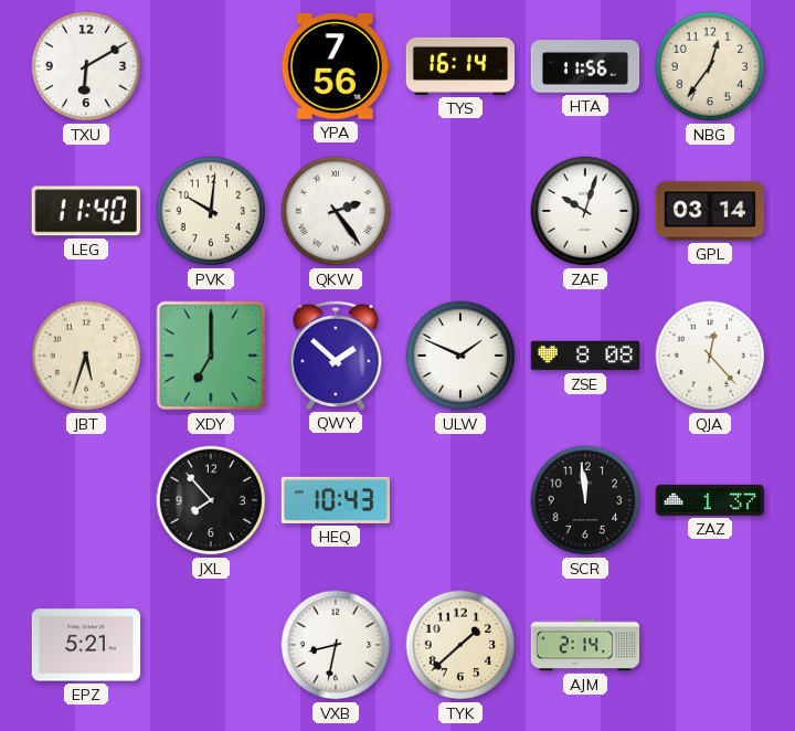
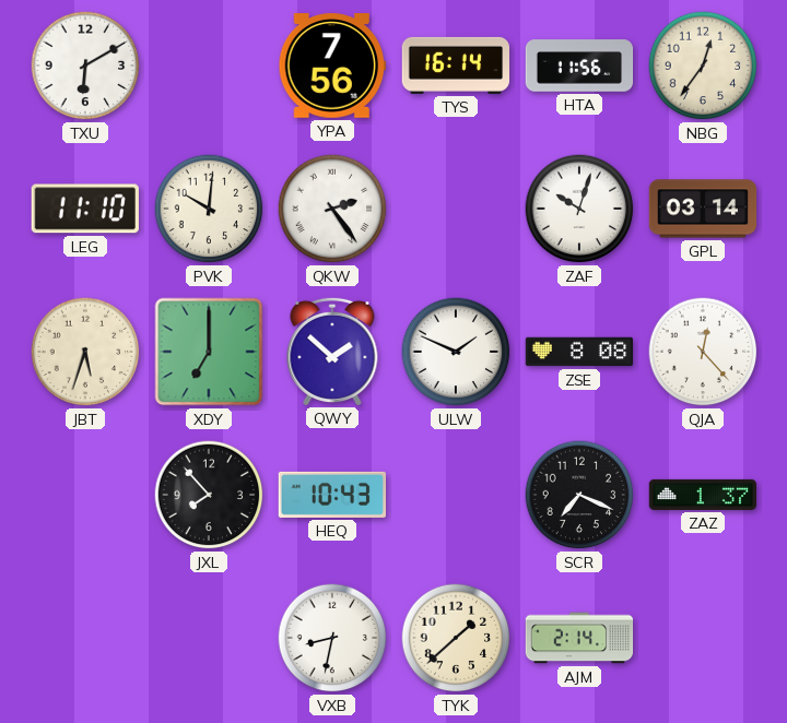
LEG: 11:40 -> 11:10
SCR: 11:59 -> 7:19
EPZ: 5:21 -> none
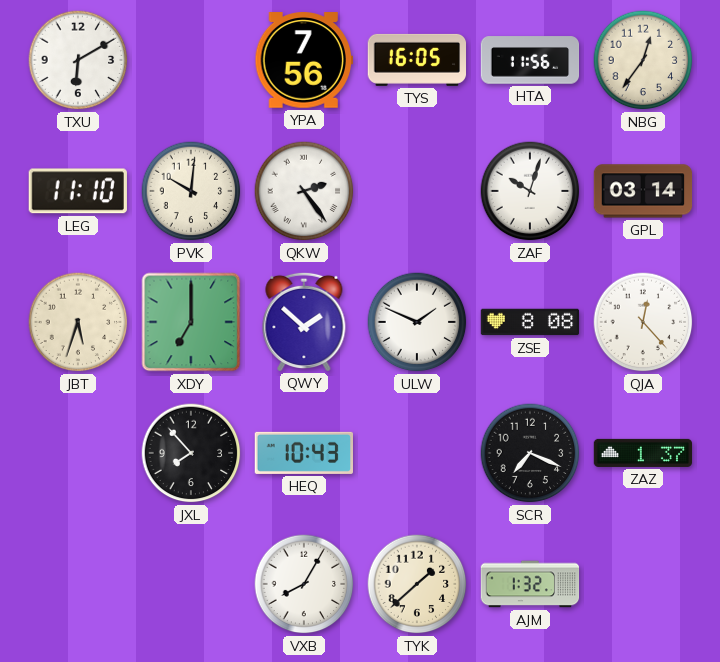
TYS: 16:14 -> 16:05
VXB: 8:32 -> 8:05
AJM: 2:14 -> 1:32
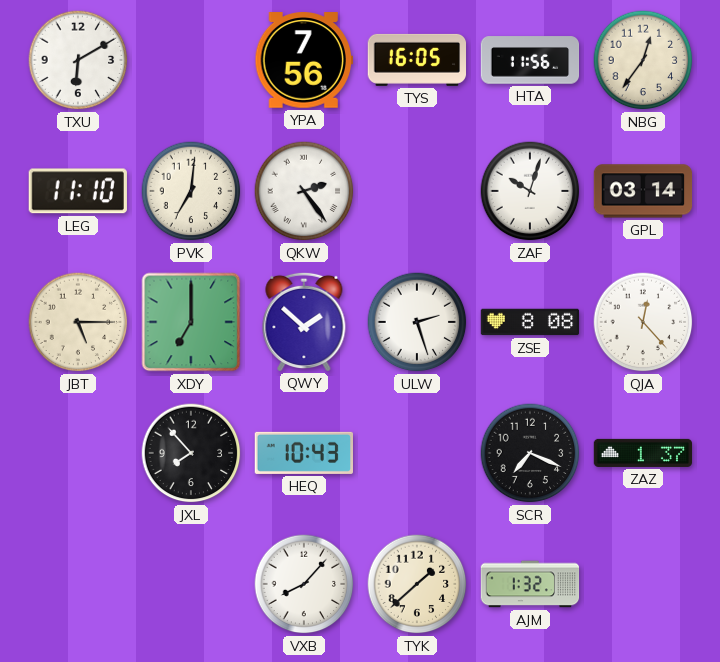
PVK: 10:01 -> 7:01
JBT: 5:33 -> 5:15
ULW: 1:49 -> 2:27
VXB: 8:05 -> 8:07
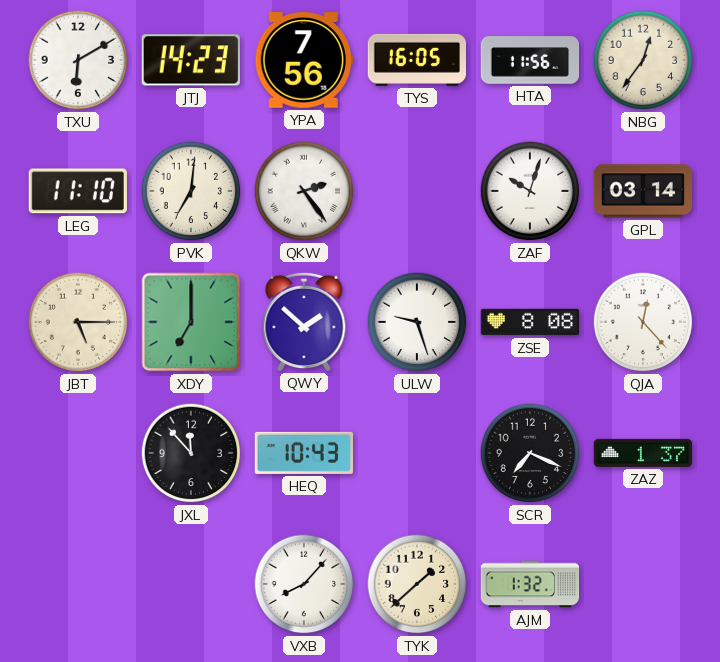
JTJ: none -> 14:23
ULW: 2:27 -> 9:27
JXL: 7:53 -> 11:53
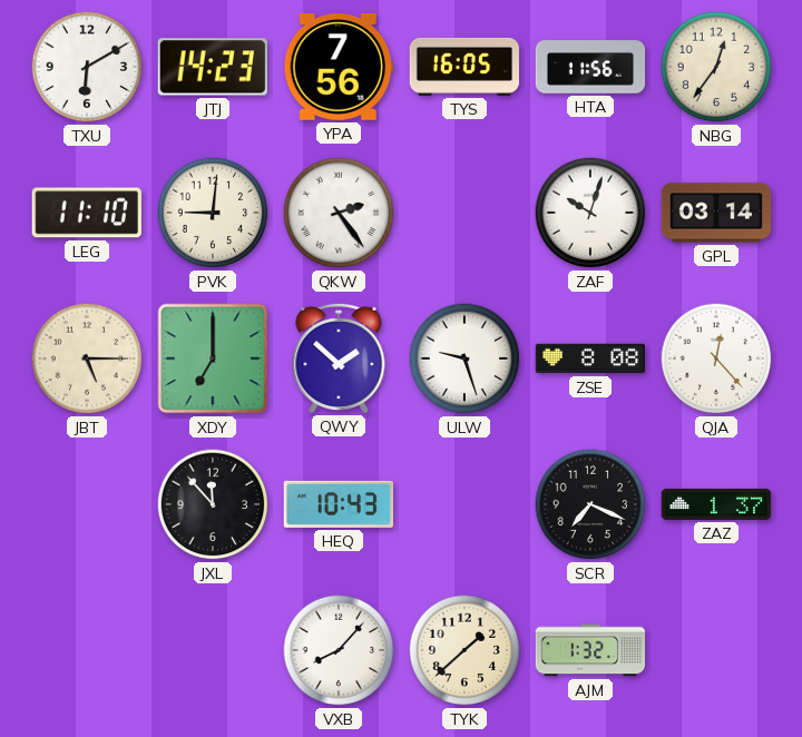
PVK: 7:01 -> 9:01
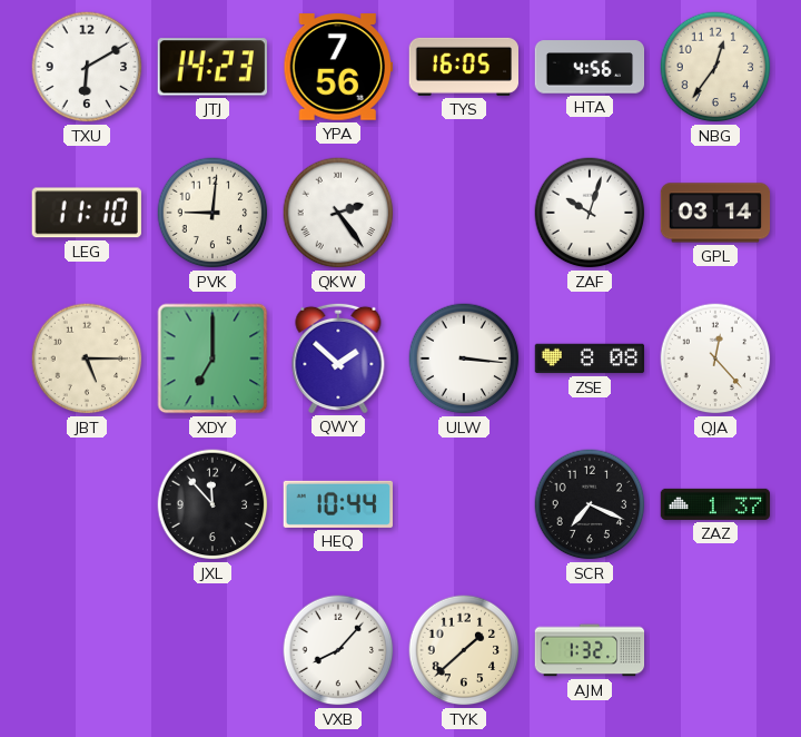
HTA: 11:56 -> 4:56
ULW: 9:27 -> 3:16
HEQ: 10:43 -> 10:44
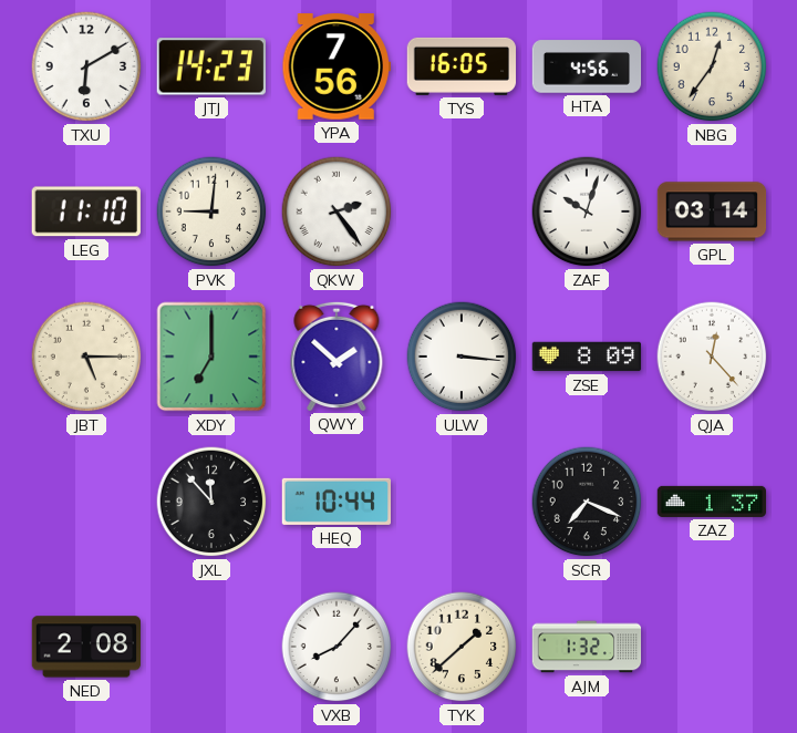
ZSE: 8:08 -> 8:09
NED: none -> 2:08
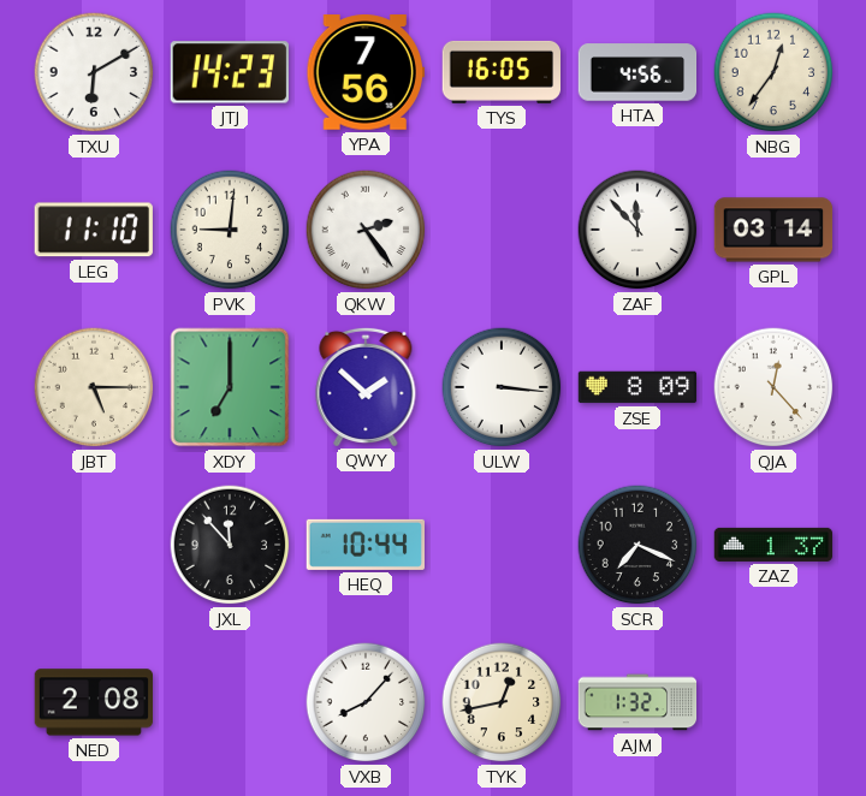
ZAF: 10:03 -> 11:53
TYK: 1:38 -> 12:43
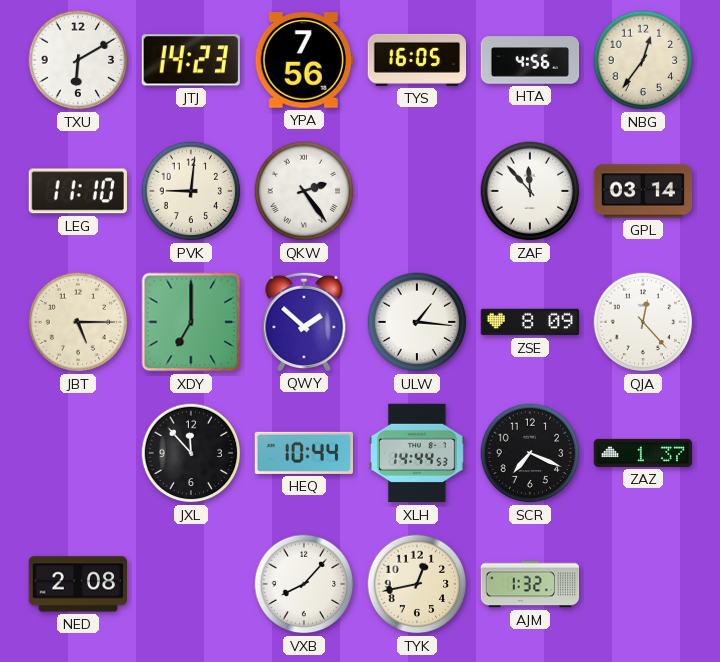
ULW: 3:16 -> 1:16
XLH: none -> 14:44
